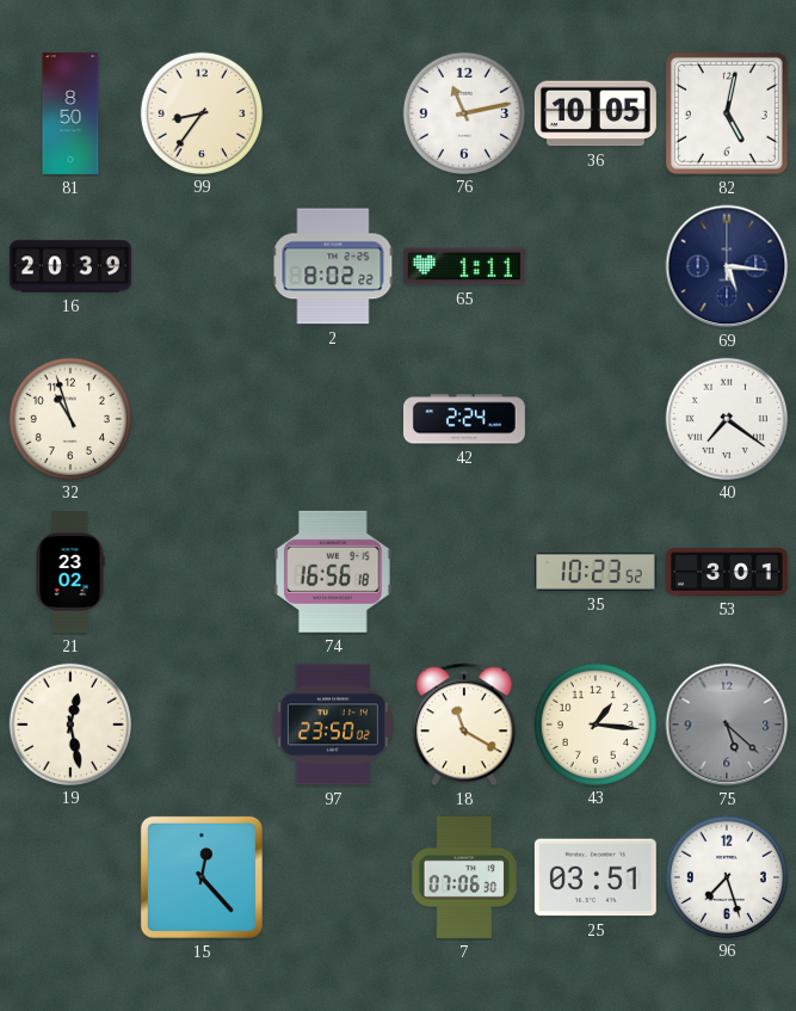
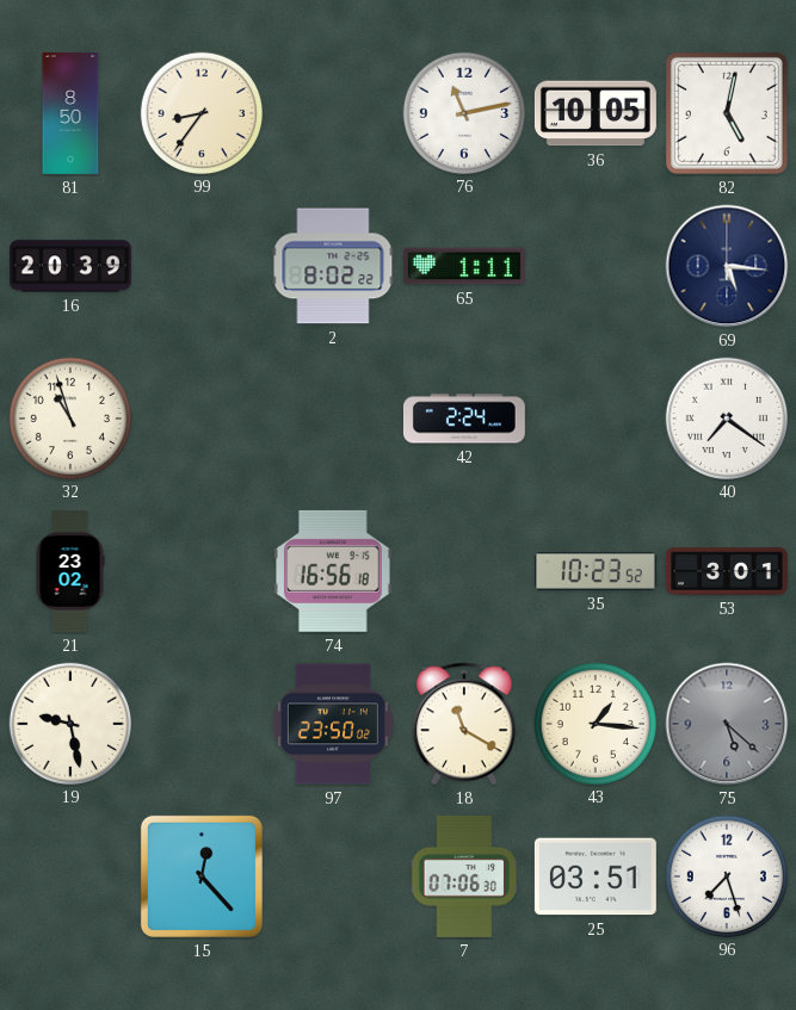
19: 12:28 -> 9:28
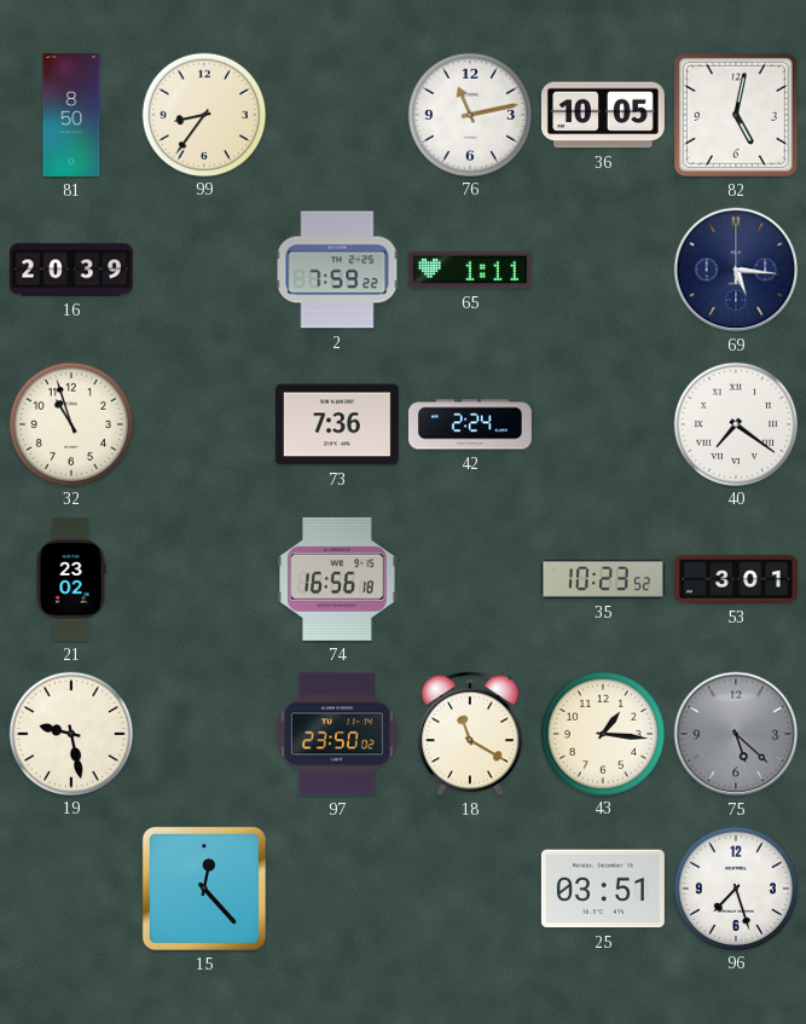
2: 8:02 -> 7:59
73: none -> 7:36
7: 07:06 -> none
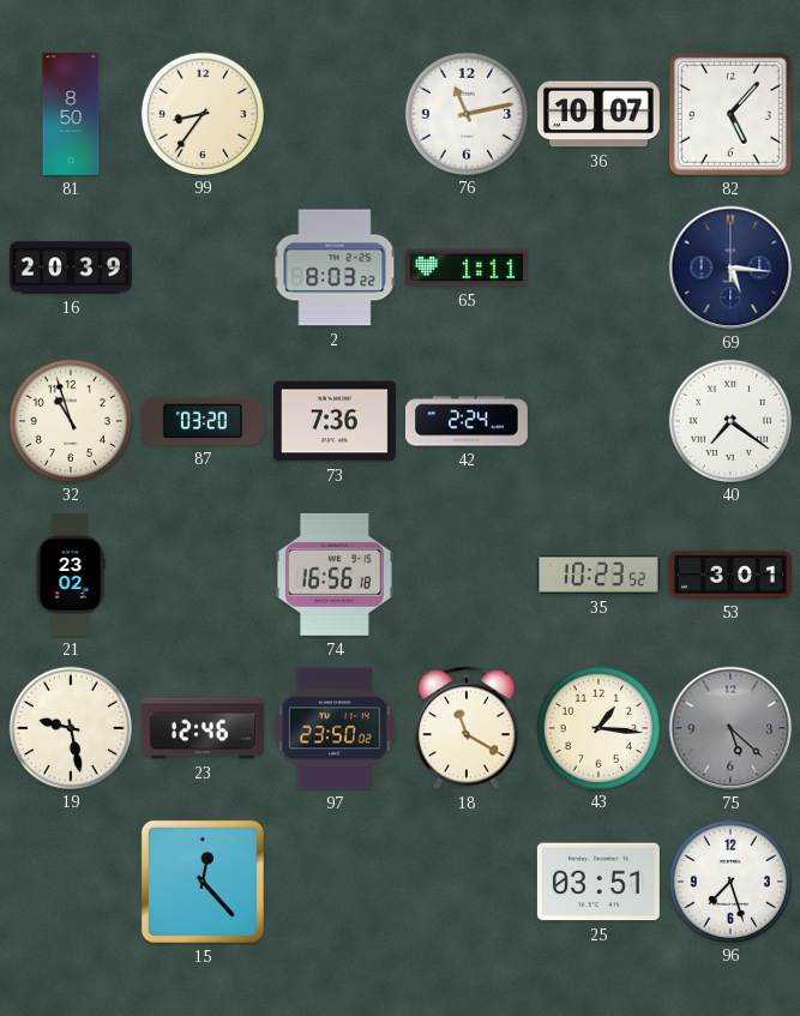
36: 10:05 -> 10:07
82: 5:02 -> 5:07
2: 7:59 -> 8:03
87: none -> 03:20
23: none -> 12:46
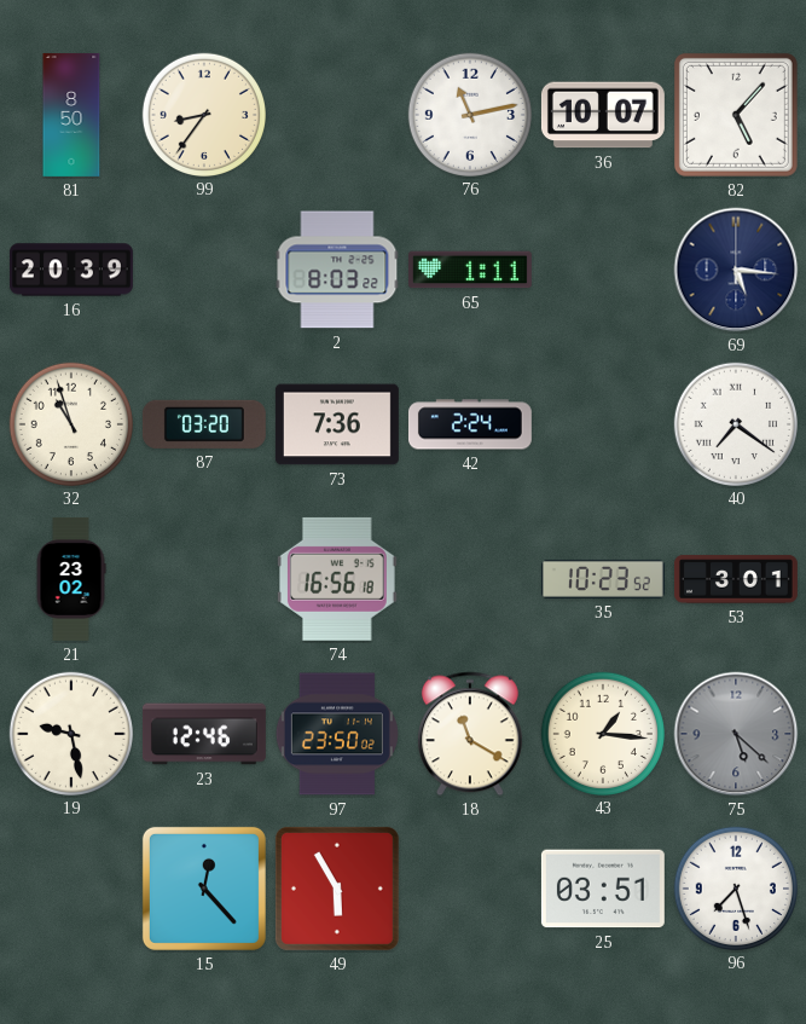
49: none -> 5:55
